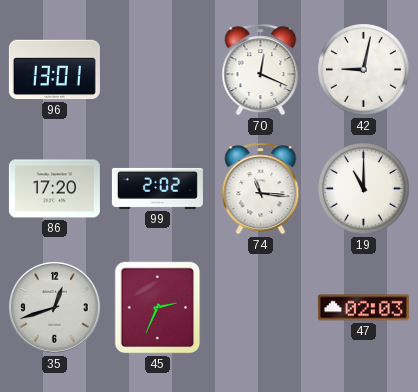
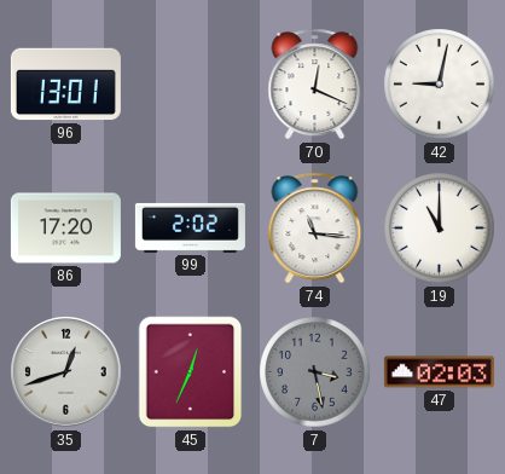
45: 2:34 -> 12:34
7: none -> 3:28
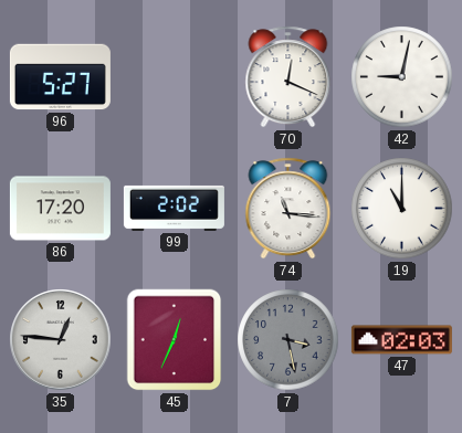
96: 13:01 -> 5:27
35: 12:42 -> 12:46
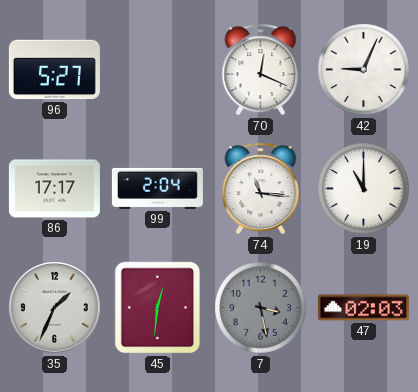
42: 9:02 -> 9:04
86: 17:20 -> 17:17
99: 2:02 -> 2:04
35: 12:46 -> 1:34
45: 12:34 -> 12:31
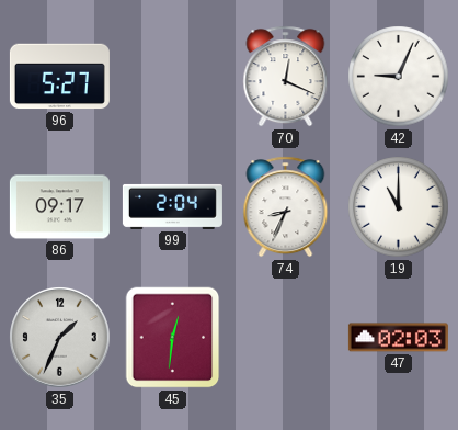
86: 17:17 -> 09:17
74: 11:16 -> 8:34
7: 3:28 -> none
